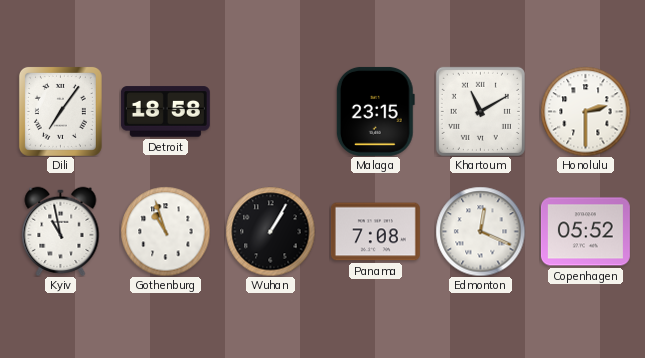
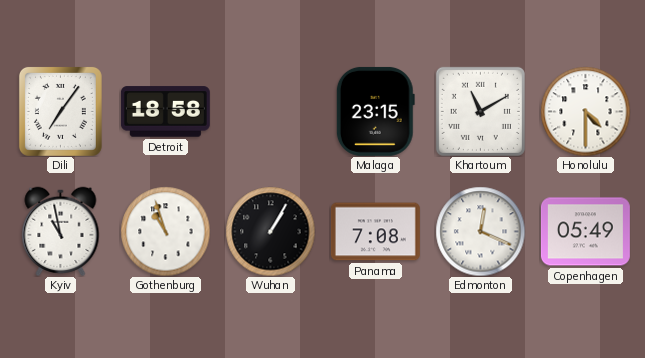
Honolulu: 2:30 -> 4:30
Copenhagen: 05:52 -> 05:49
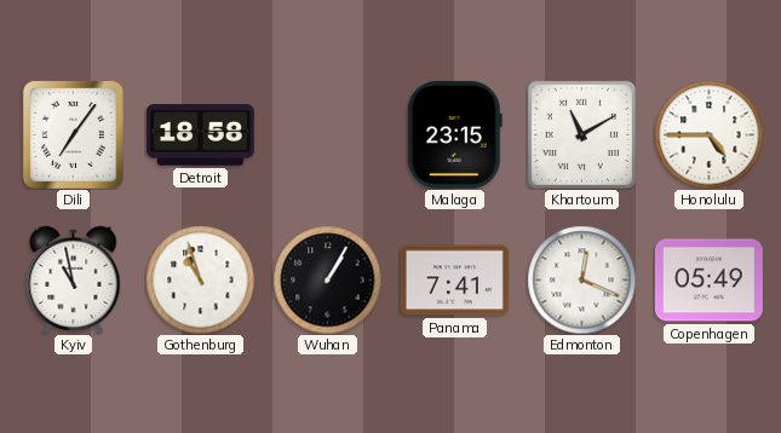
Honolulu: 4:30 -> 4:45
Panama: 7:08 -> 7:41
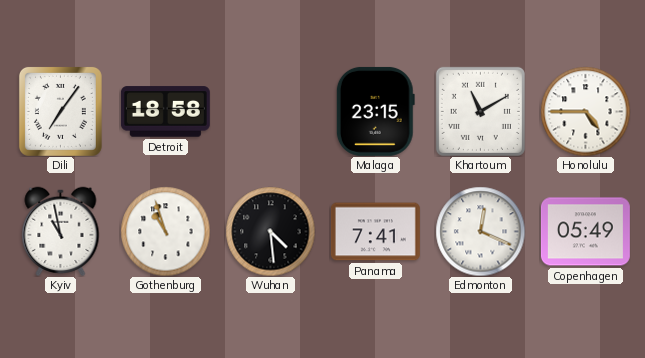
Wuhan: 1:05 -> 4:29
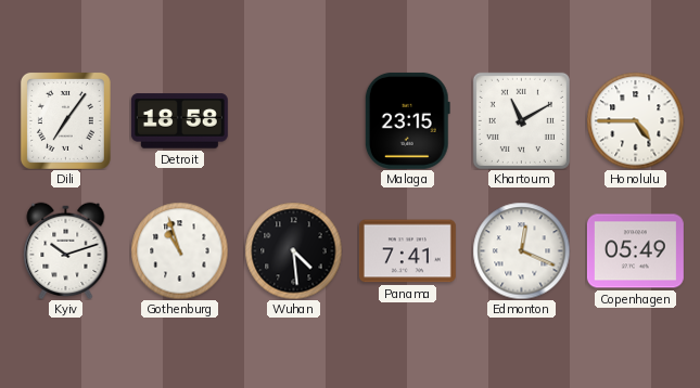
Kyiv: 10:58 -> 10:12
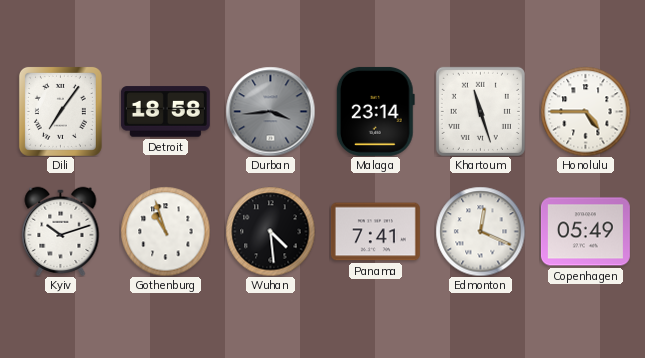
Durban: none -> 3:44
Malaga: 23:15 -> 23:14
Khartoum: 11:10 -> 11:27
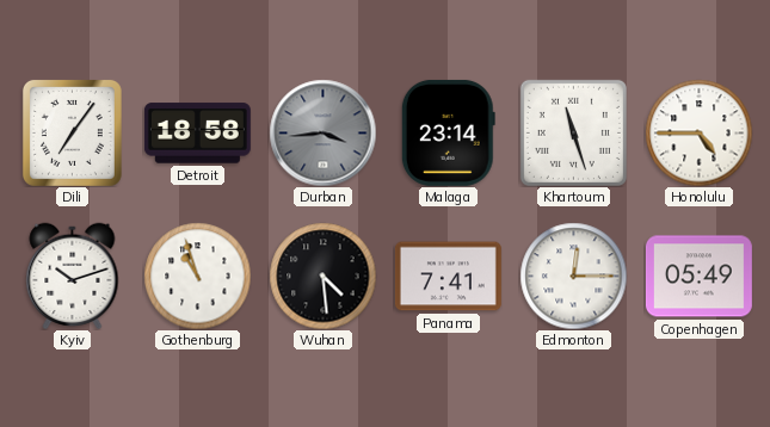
Edmonton: 12:19 -> 12:15
